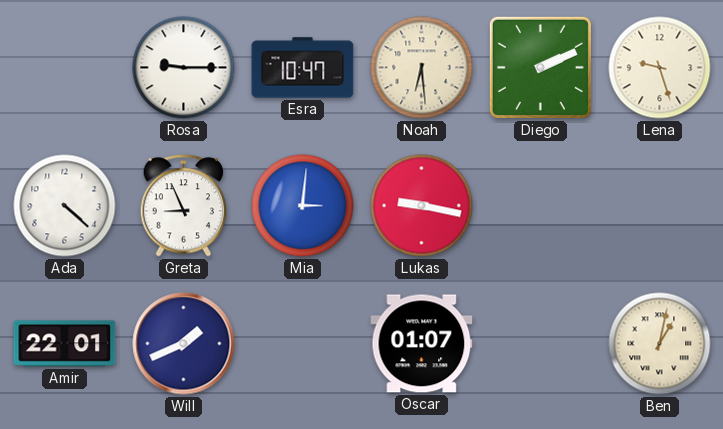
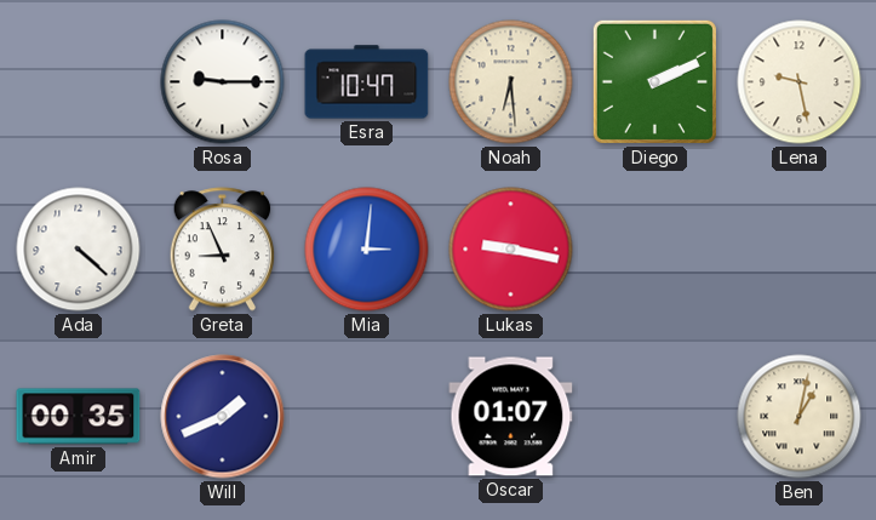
Lena: 9:27 -> 9:28
Amir: 22:01 -> 00:35
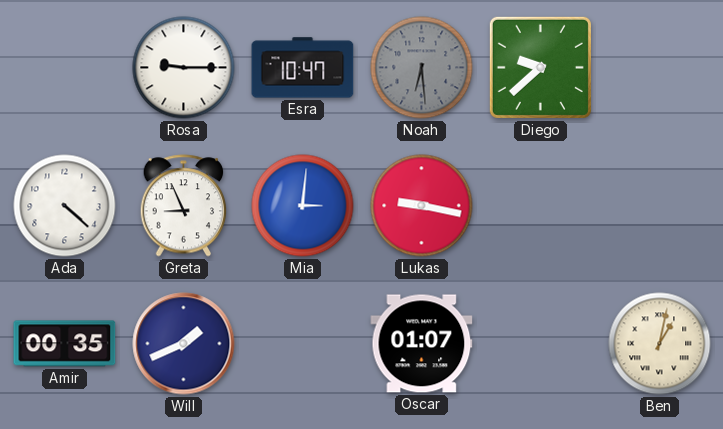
Noah dial: cream -> grey
Diego: 2:11 -> 9:38
Lena: 9:28 -> none
